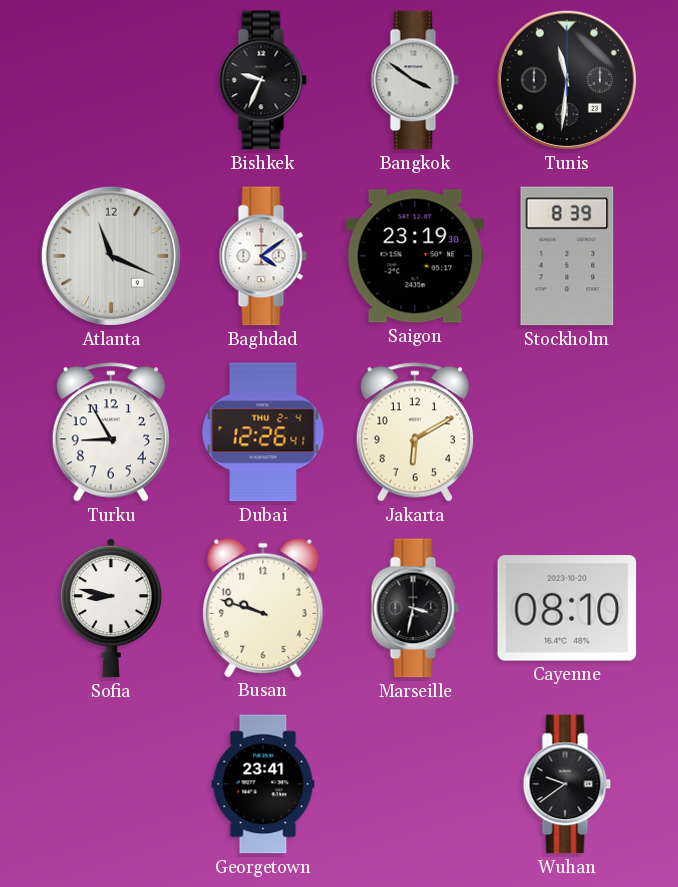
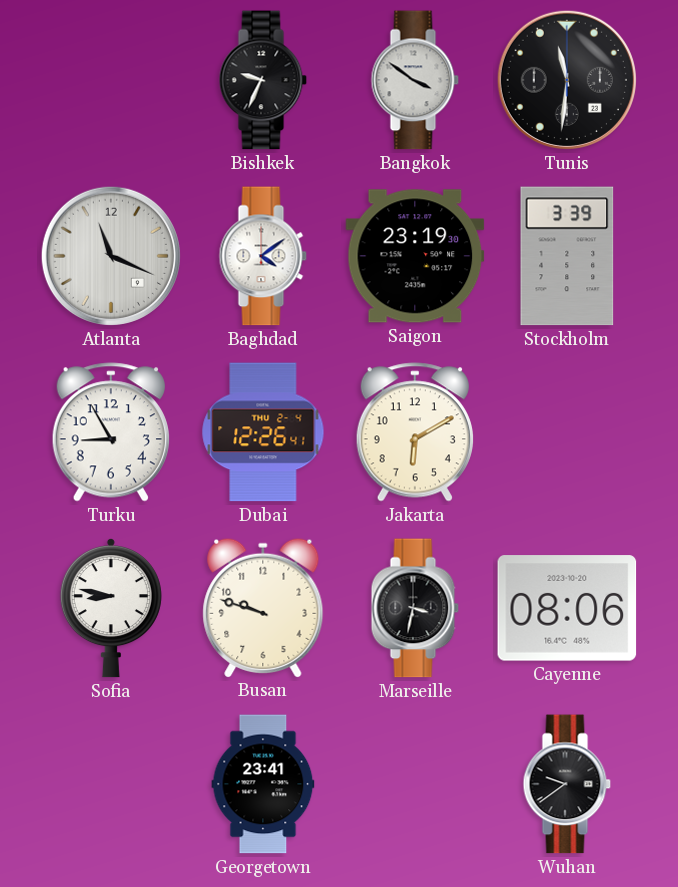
Stockholm: 8:39 -> 3:39
Cayenne: 08:10 -> 08:06
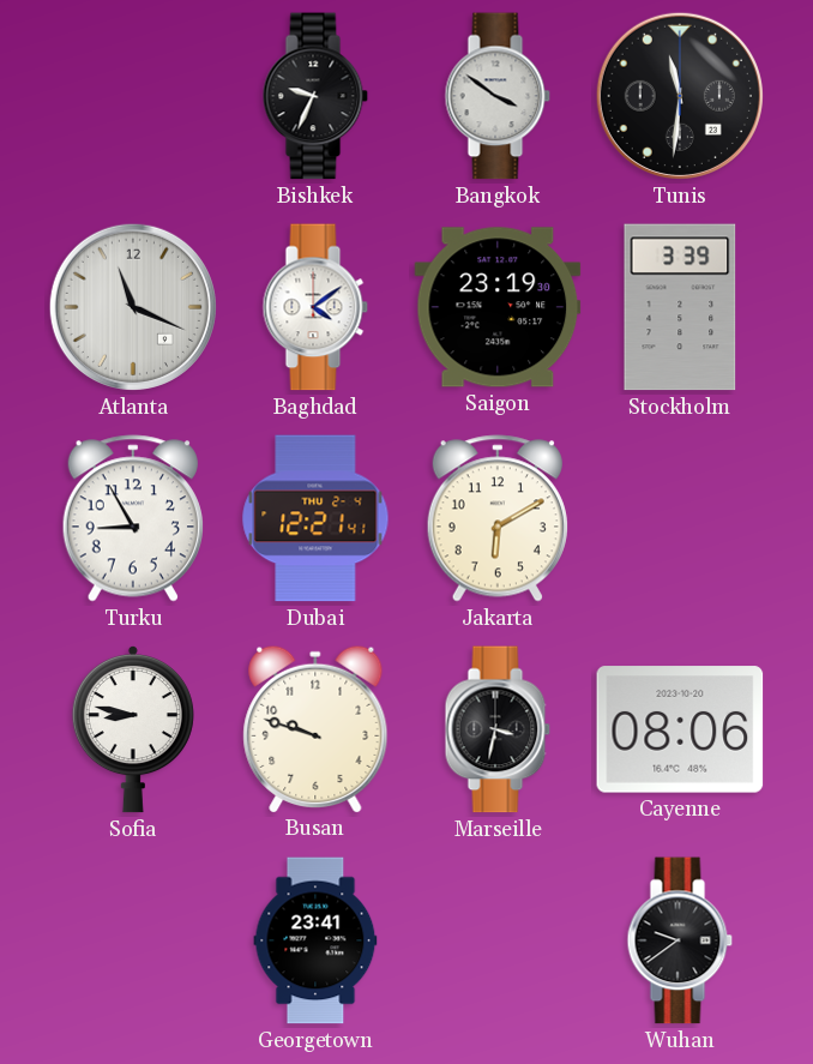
Dubai: 12:26 -> 12:21
